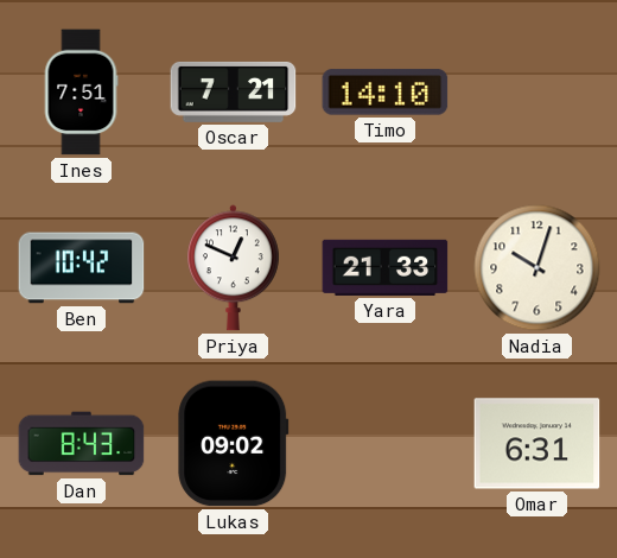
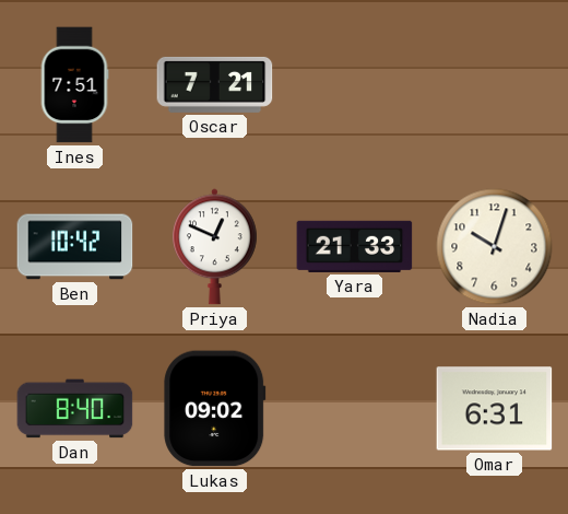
Timo: 14:10 -> none
Dan: 8:43 -> 8:40
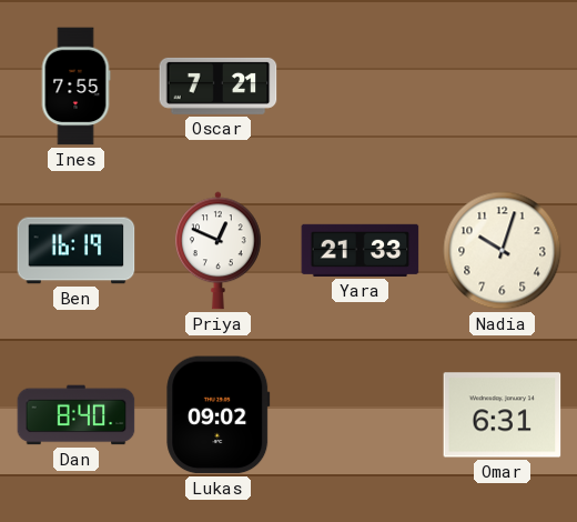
Ines: 7:51 -> 7:55
Ben: 10:42 -> 16:19
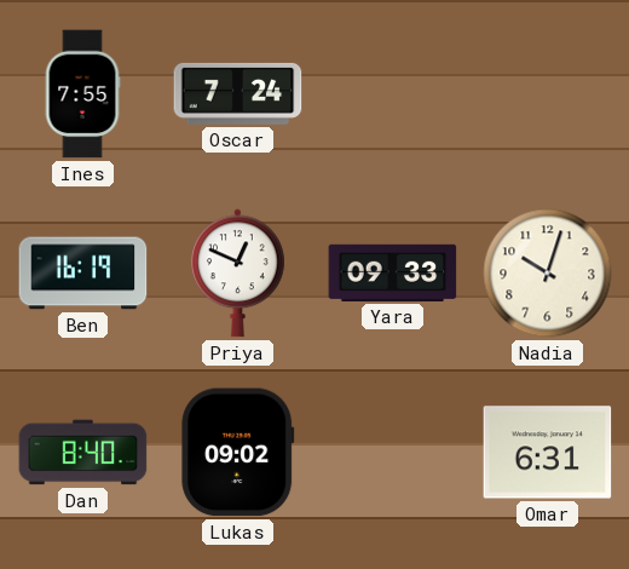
Oscar: 7:21 -> 7:24
Yara: 21:33 -> 09:33
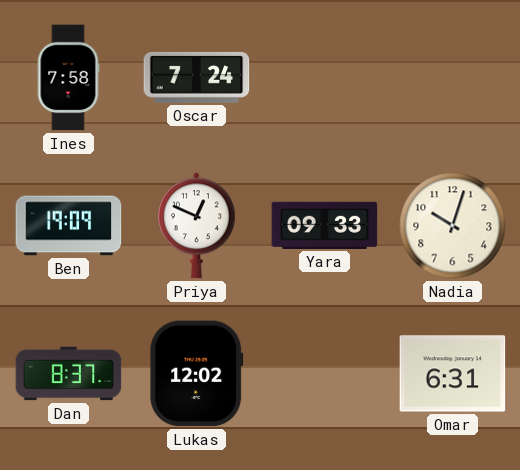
Ines: 7:55 -> 7:58
Ben: 16:19 -> 19:09
Dan: 8:40 -> 8:37
Lukas: 09:02 -> 12:02
